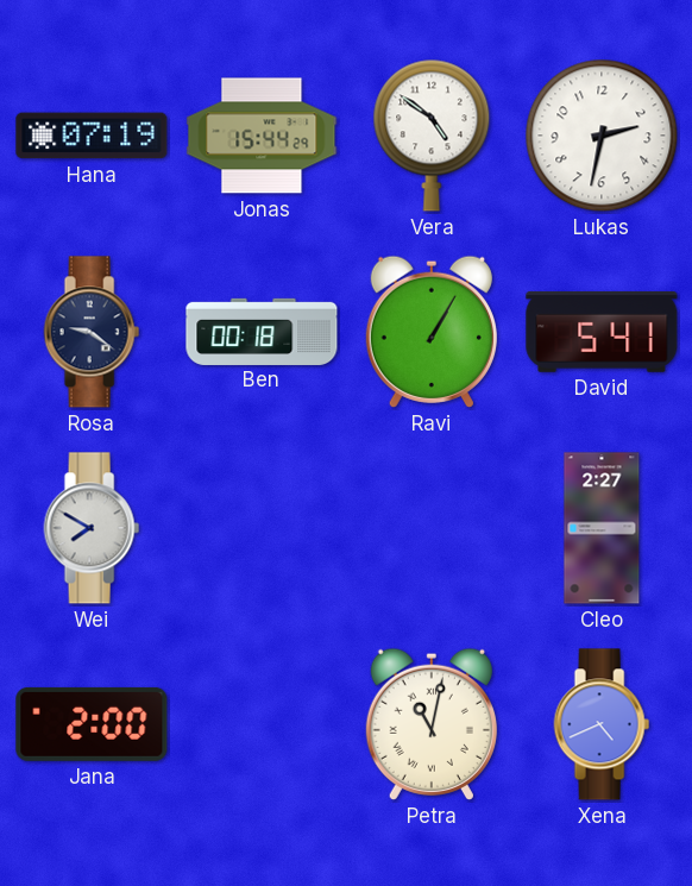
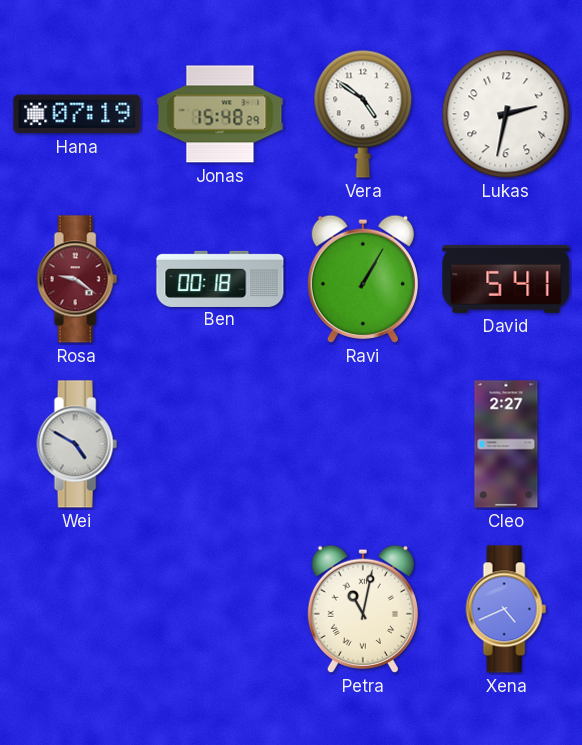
Jonas: 15:44 -> 15:48
Rosa dial: navy -> burgundy
Wei: 7:50 -> 4:50
Jana: 2:00 -> none
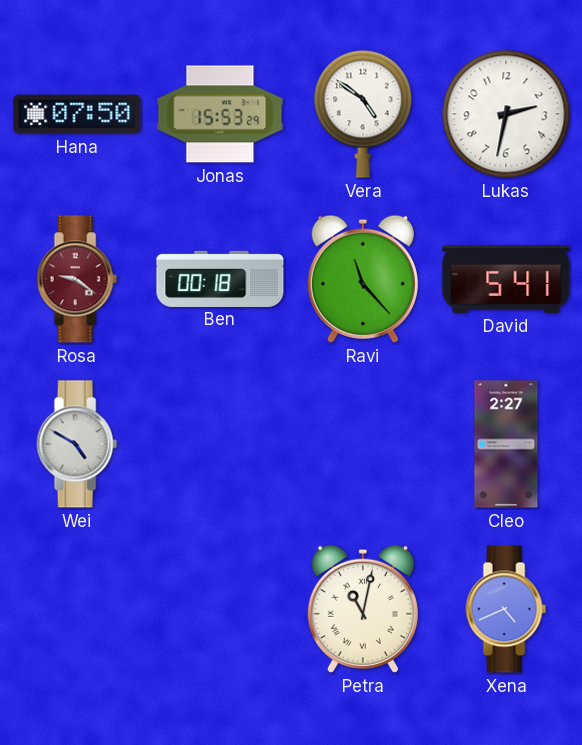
Hana: 07:19 -> 07:50
Jonas: 15:48 -> 15:53
Ravi: 1:05 -> 11:23
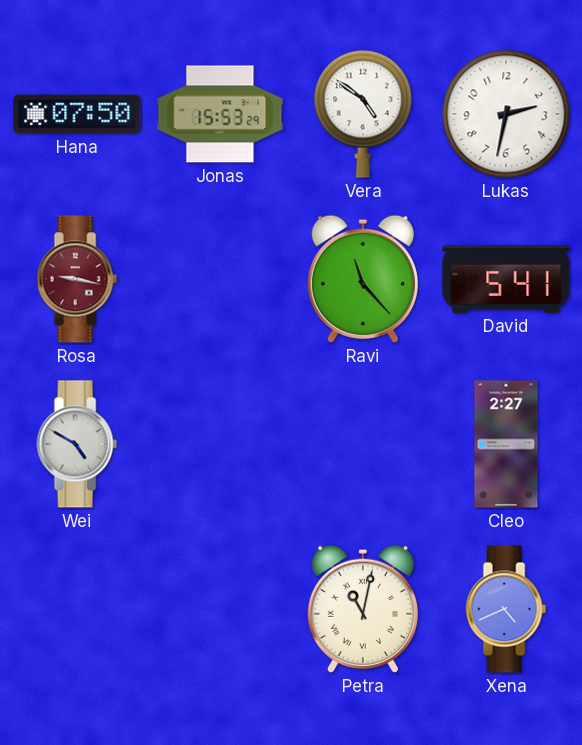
Rosa: 9:21 -> 9:17
Ben: 00:18 -> none
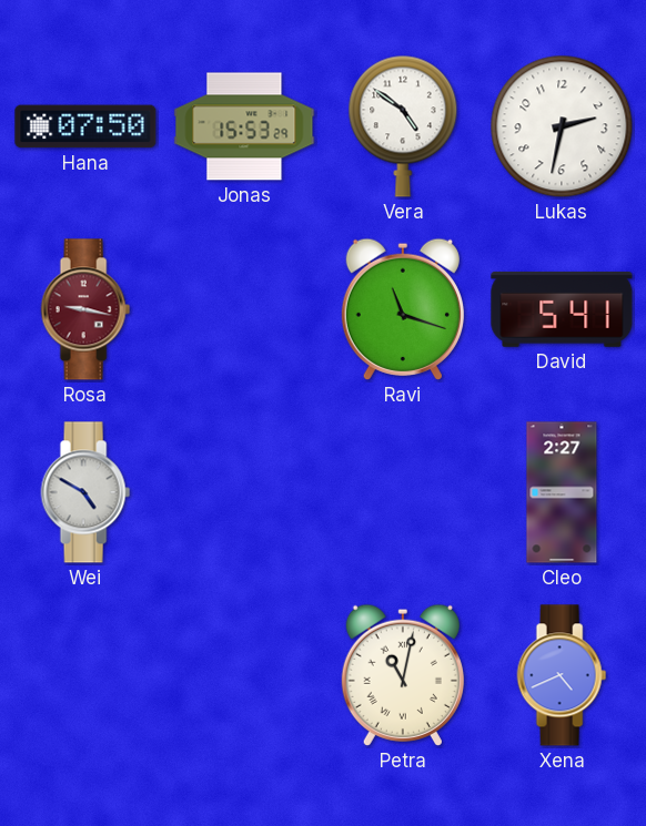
Ravi: 11:23 -> 11:18
